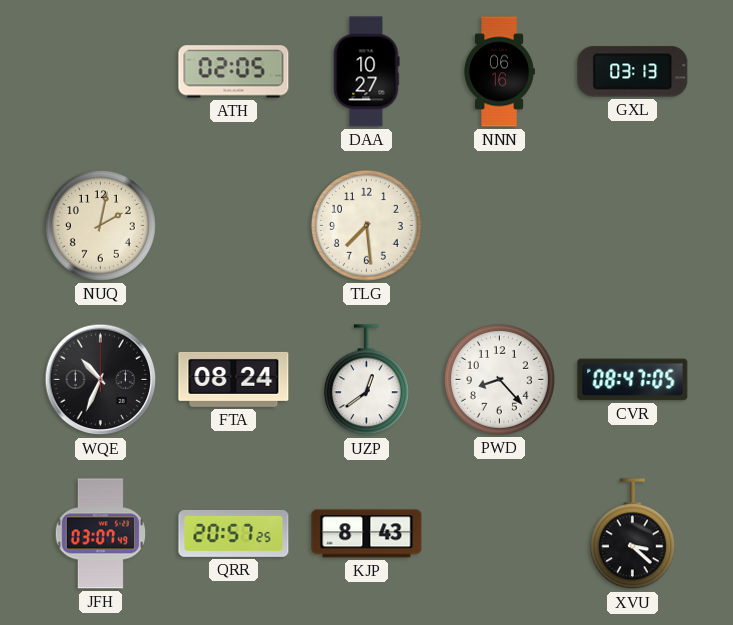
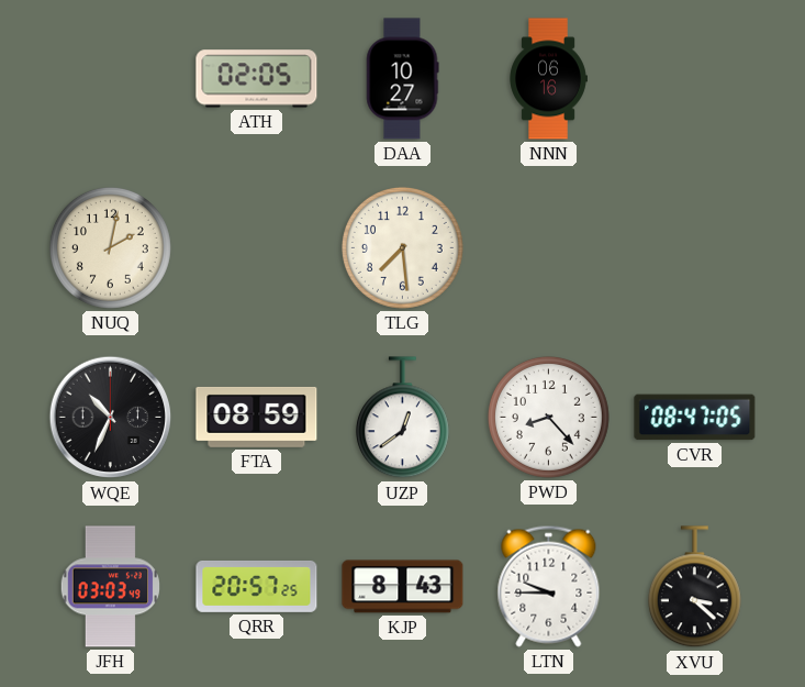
GXL: 03:13 -> none
FTA: 08:24 -> 08:59
JFH: 03:07 -> 03:03
LTN: none -> 9:45
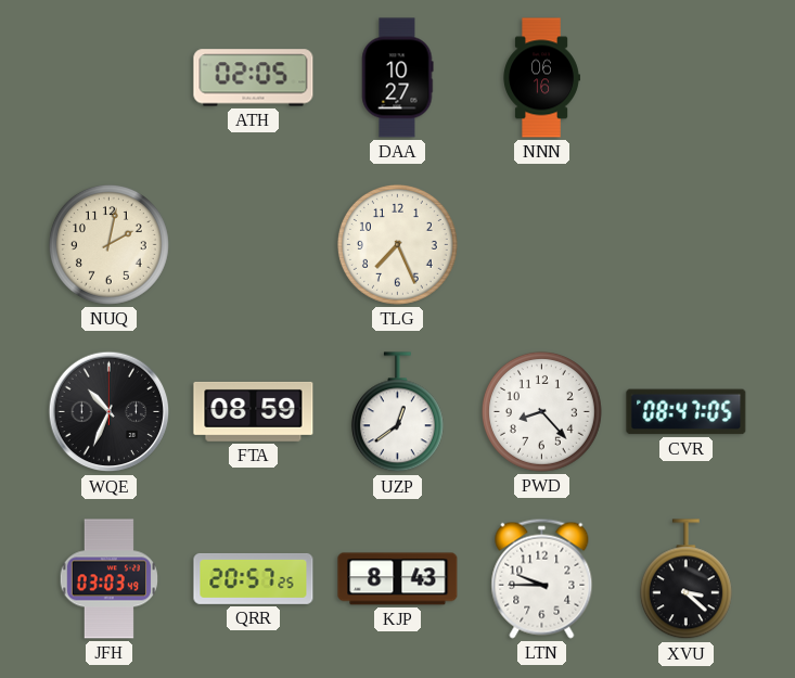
TLG: 7:29 -> 7:26
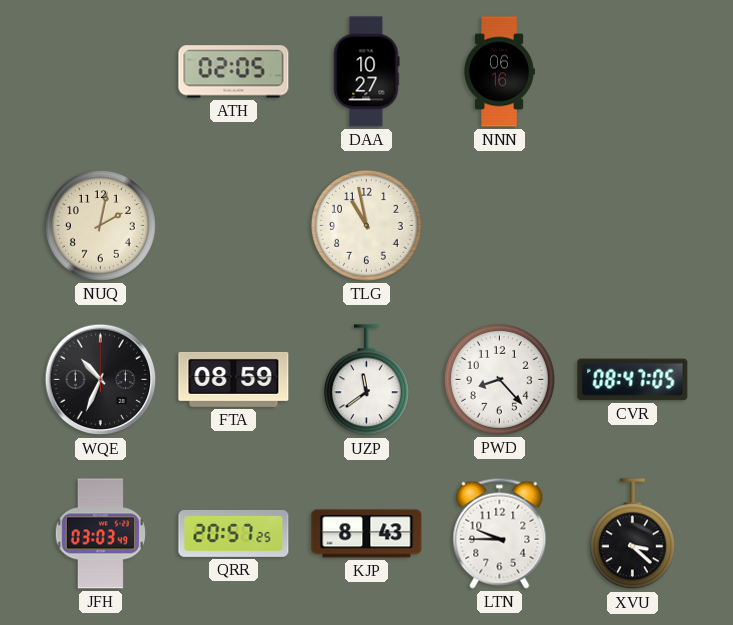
TLG: 7:26 -> 10:58
UZP: 12:39 -> 11:39
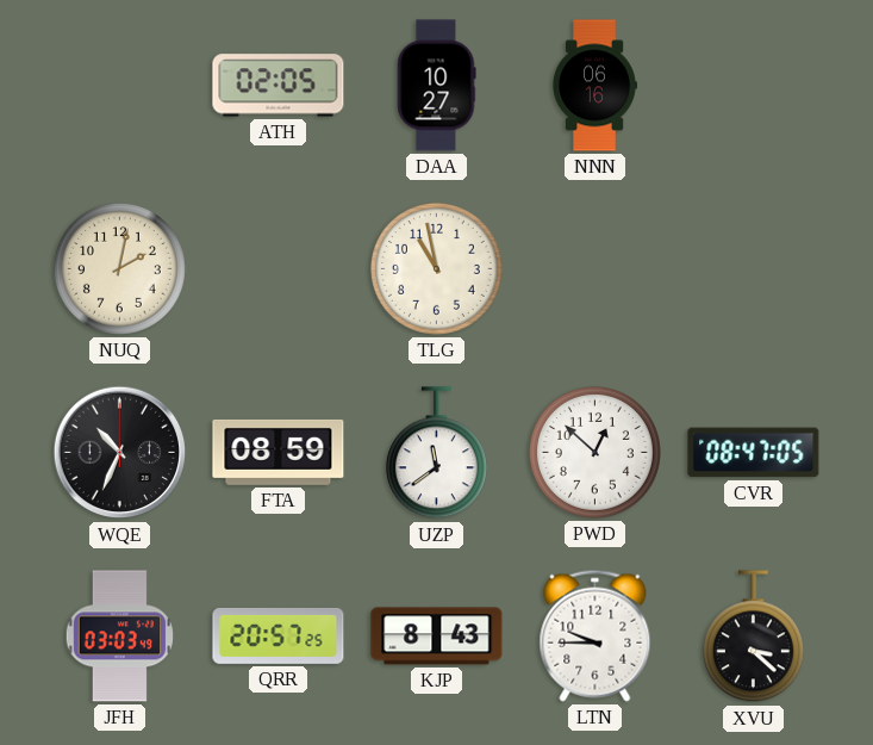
PWD: 8:23 -> 12:52
